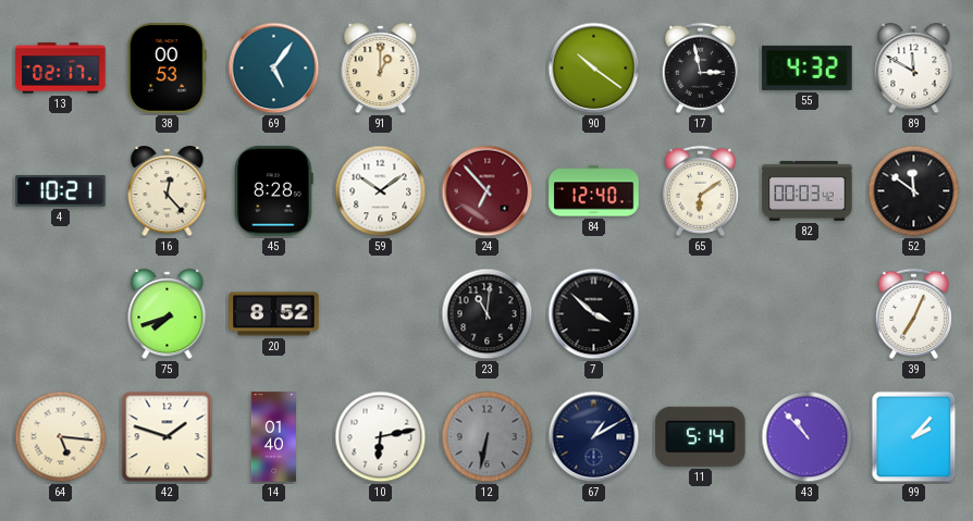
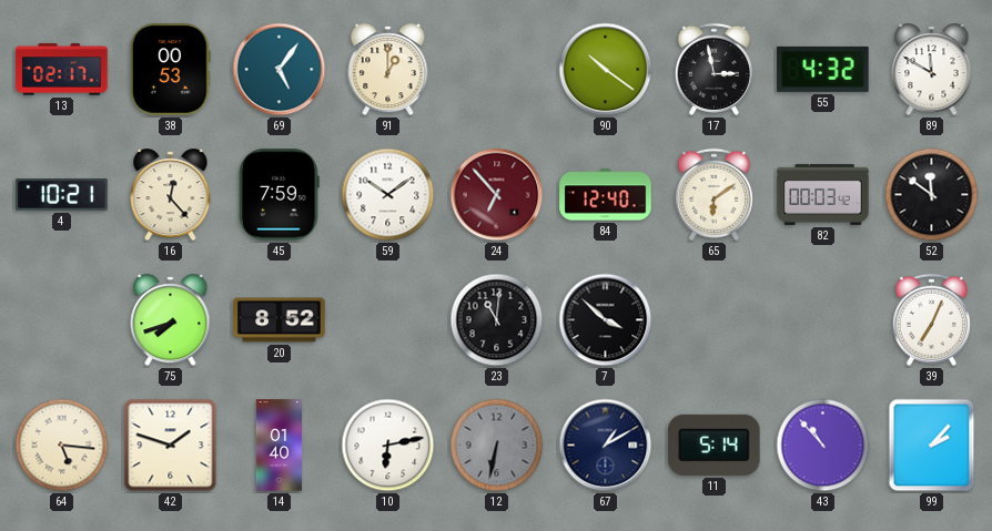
45: 8:28 -> 7:59
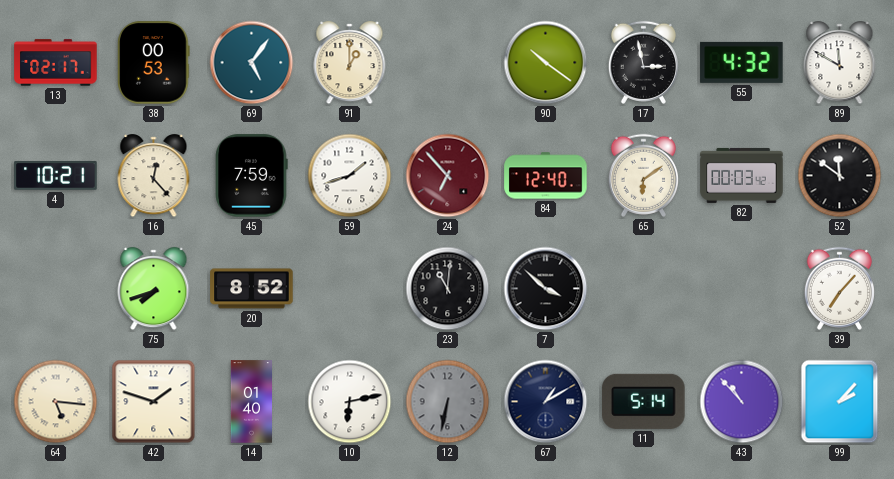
59: 10:09 -> 1:42
39: 7:04 -> 7:07
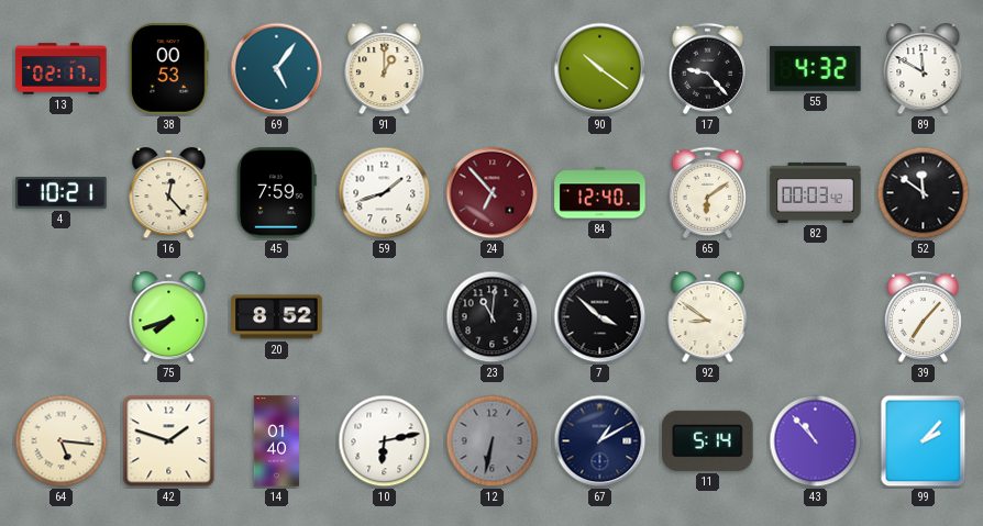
17: 2:58 -> 9:23
92: none -> 8:51
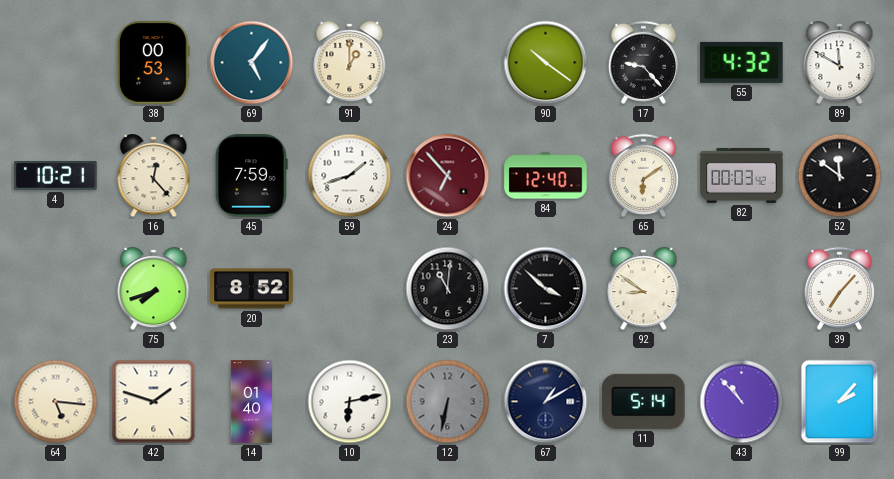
13: 02:17 -> none
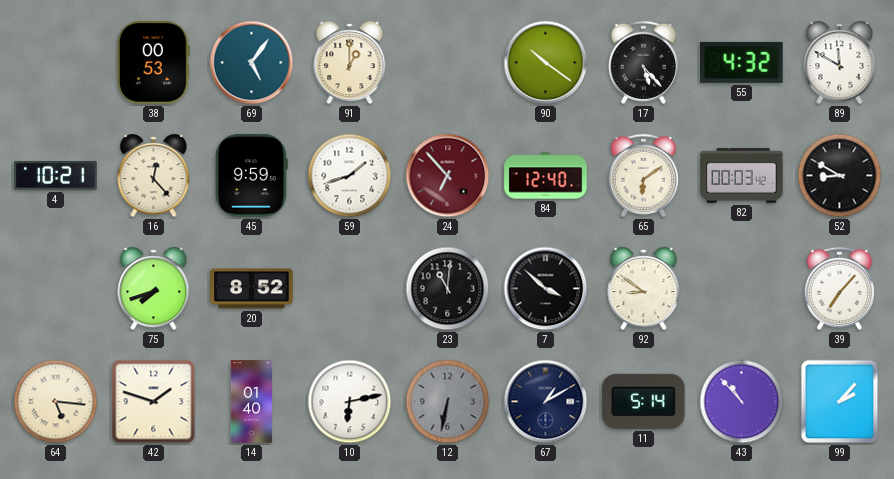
17: 9:23 -> 5:23
45: 7:59 -> 9:59
52: 11:51 -> 8:50
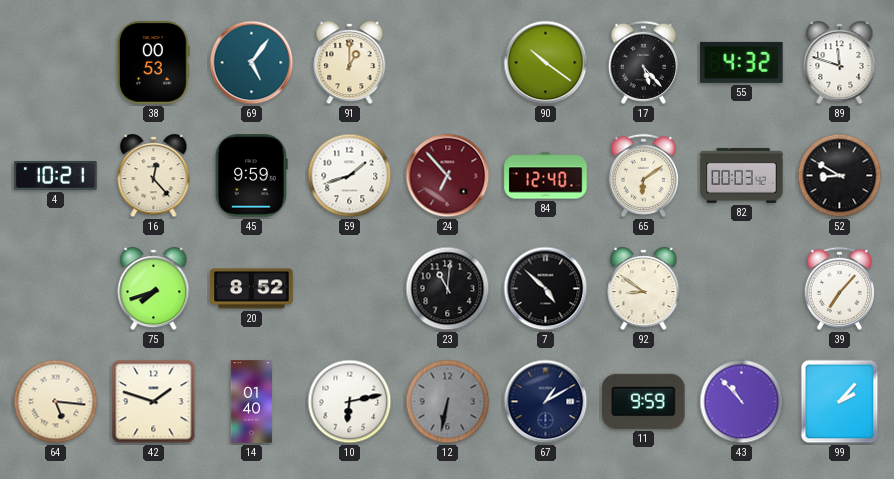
89: 11:50 -> 11:48
7: 3:52 -> 4:52
11: 5:14 -> 9:59
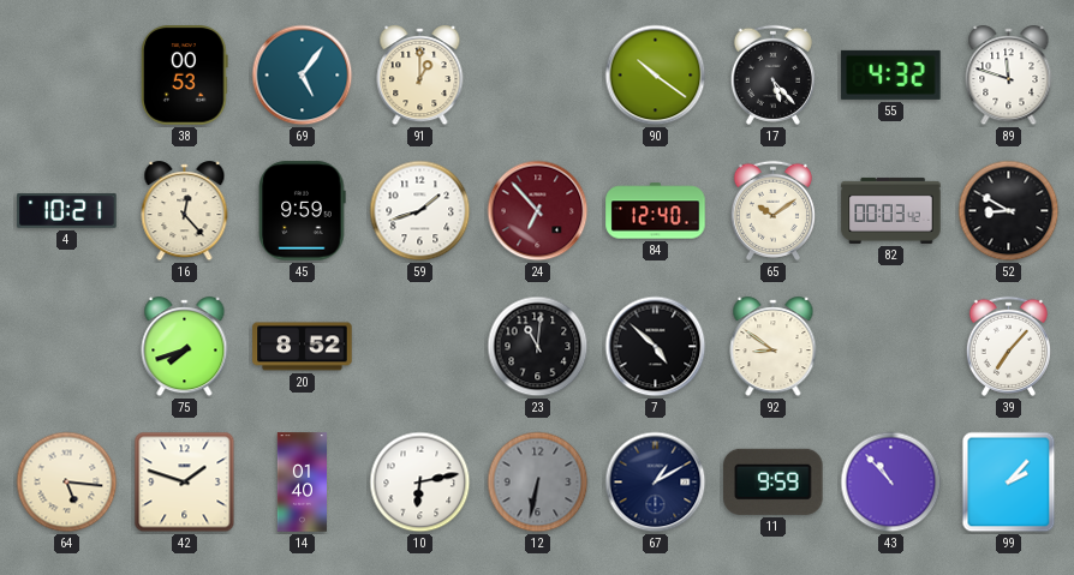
65: 6:09 -> 10:09
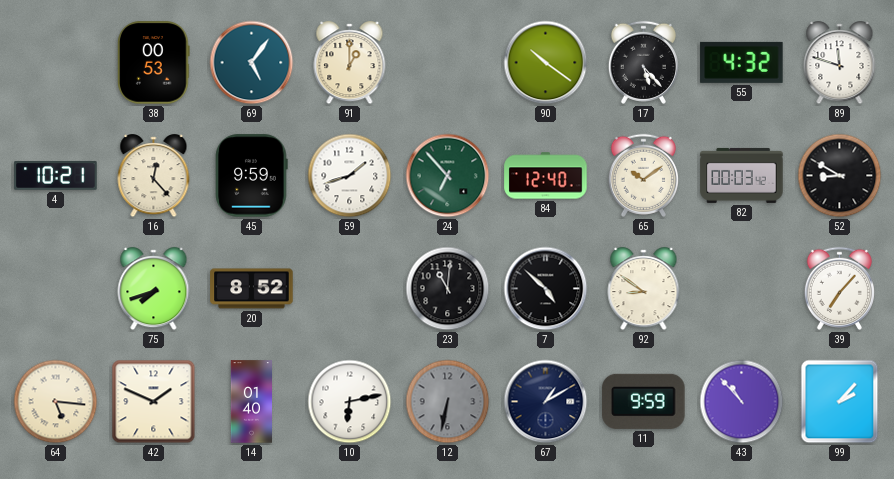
24 dial: burgundy -> green
42: 1:48 -> 1:49
